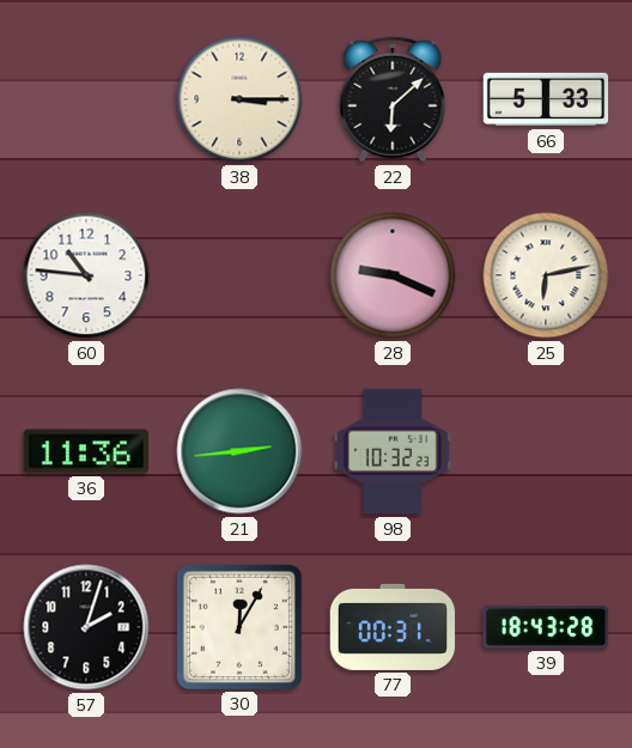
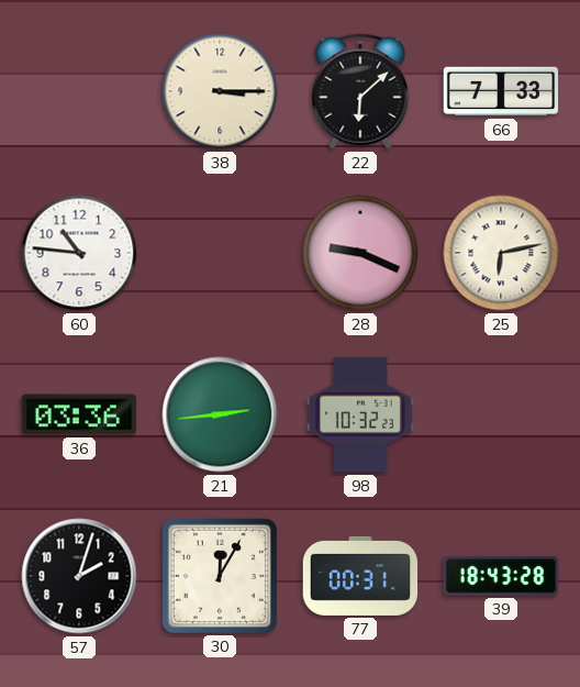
66: 5:33 -> 7:33
36: 11:36 -> 03:36
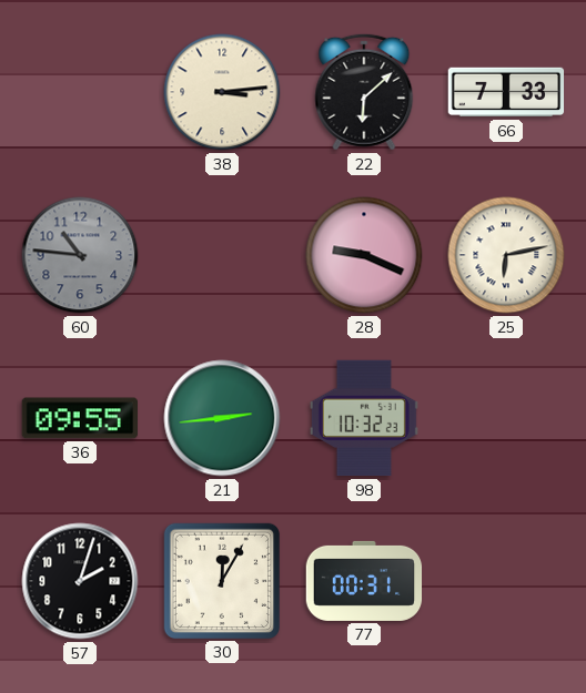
38: 3:15 -> 3:14
60 dial: white -> grey
36: 03:36 -> 09:55
39: 18:43 -> none
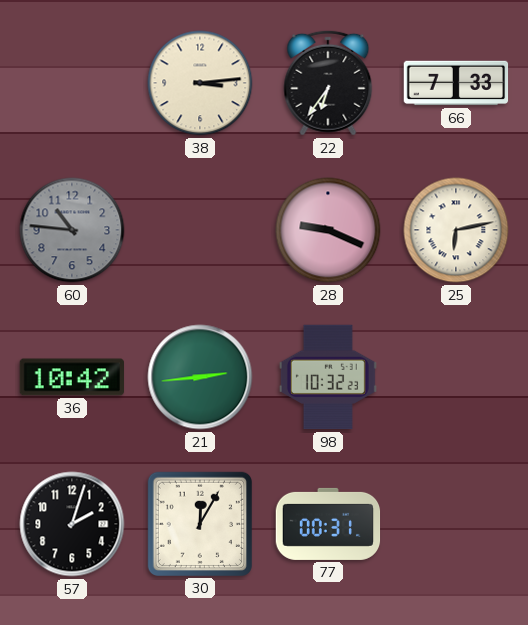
22: 6:08 -> 6:36
36: 09:55 -> 10:42
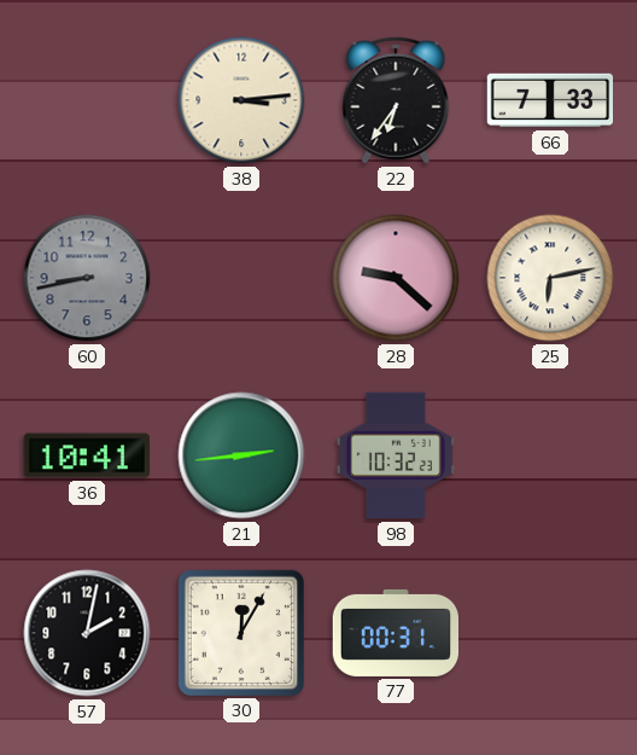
60: 10:46 -> 8:43
28: 9:19 -> 9:22
36: 10:42 -> 10:41
57: 2:03 -> 2:02
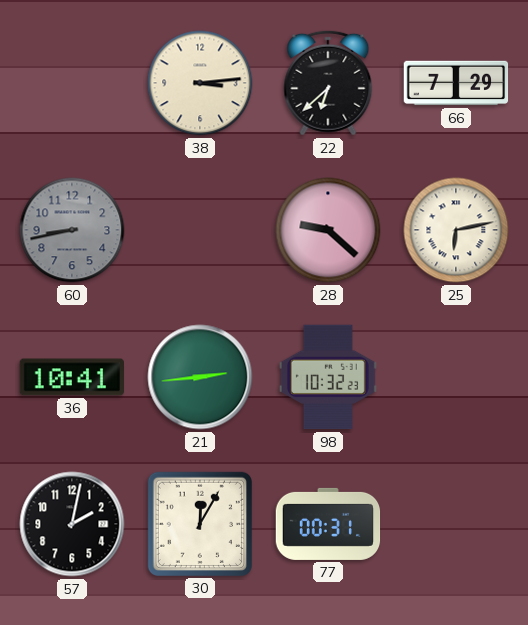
22: 6:36 -> 6:38
66: 7:33 -> 7:29
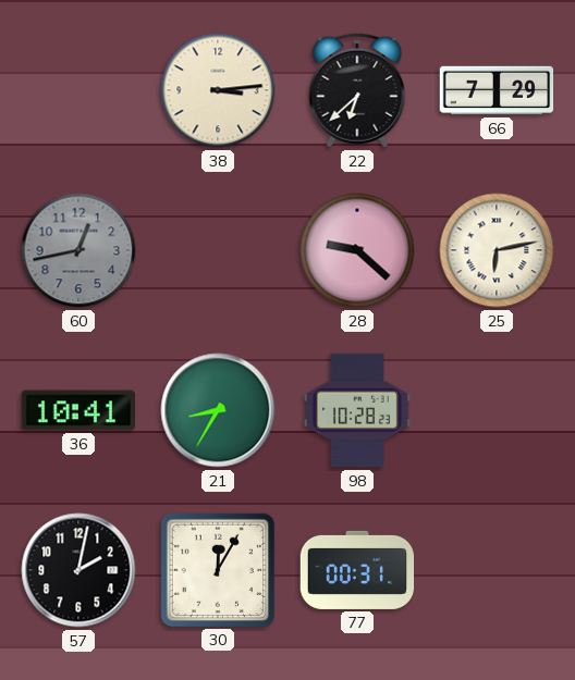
60: 8:43 -> 12:43
21: 2:44 -> 8:35
98: 10:32 -> 10:28
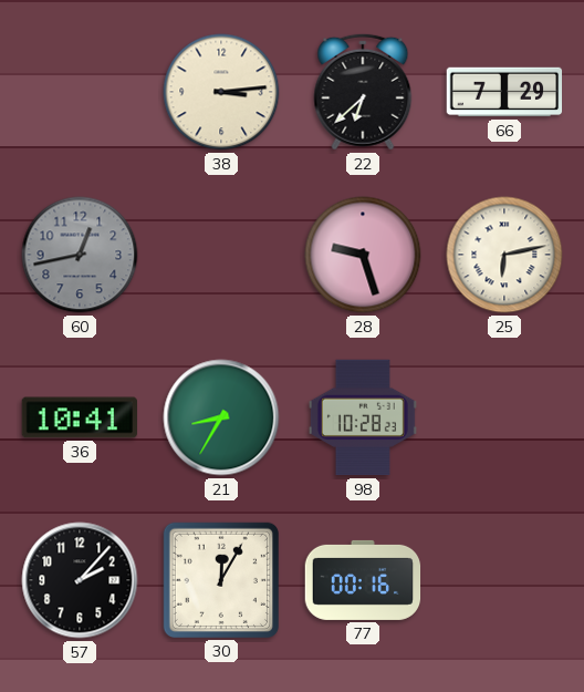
28: 9:22 -> 9:27
57: 2:02 -> 2:07
77: 00:31 -> 00:16
